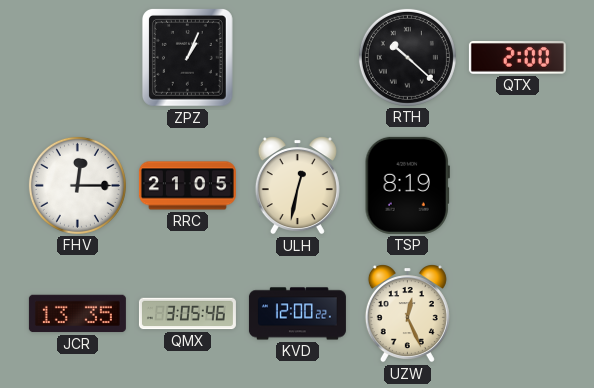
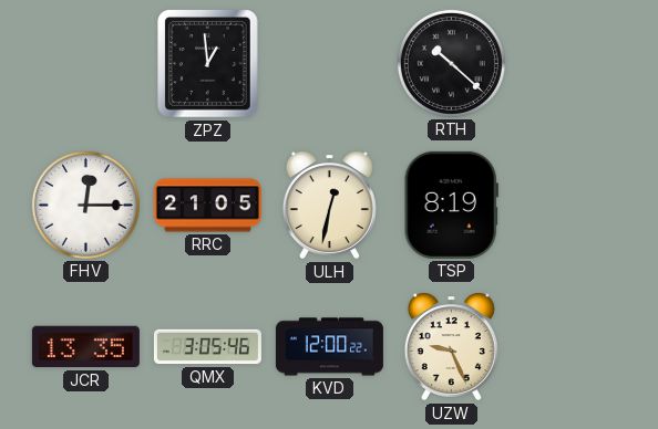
ZPZ: 1:04 -> 12:59
QTX: 2:00 -> none
UZW: 12:26 -> 9:26
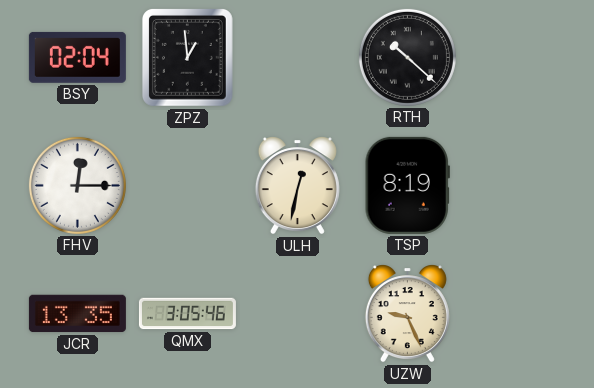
BSY: none -> 02:04
RRC: 21:05 -> none
KVD: 12:00 -> none
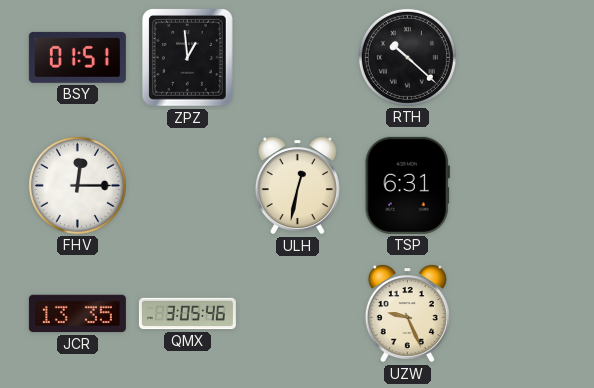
BSY: 02:04 -> 01:51
TSP: 8:19 -> 6:31
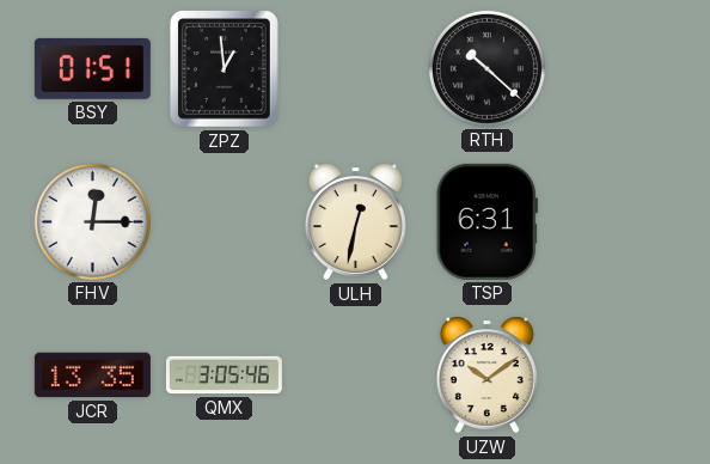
UZW: 9:26 -> 10:09
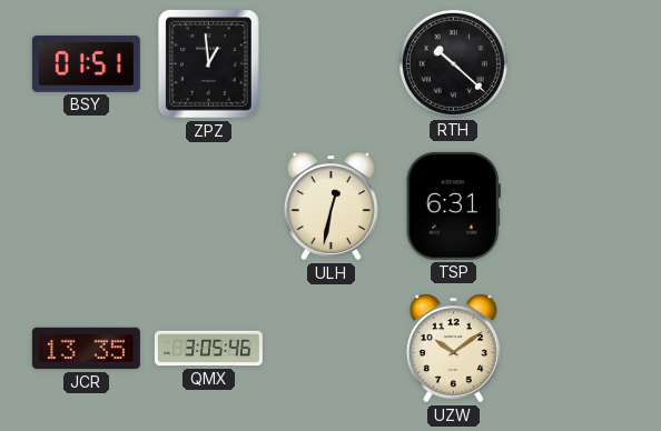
FHV: 12:15 -> none
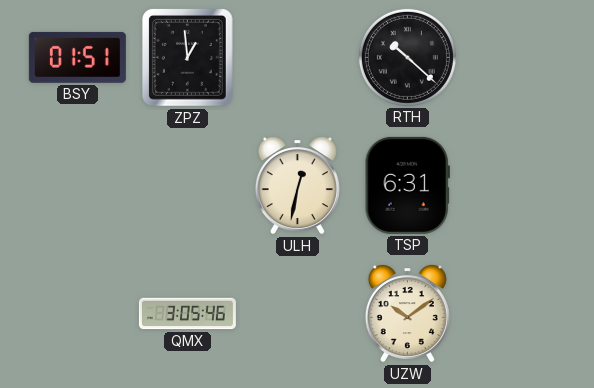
JCR: 13:35 -> none
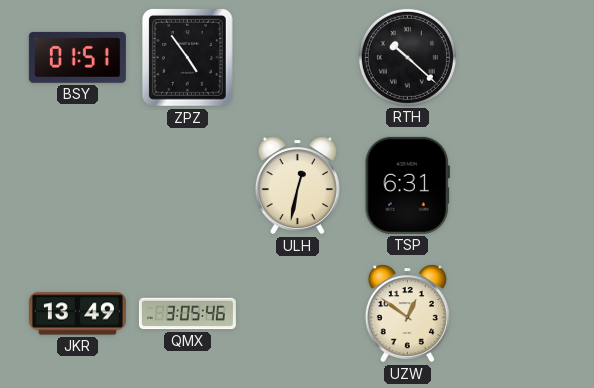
ZPZ: 12:59 -> 4:54
JKR: none -> 13:49
UZW: 10:09 -> 12:51
